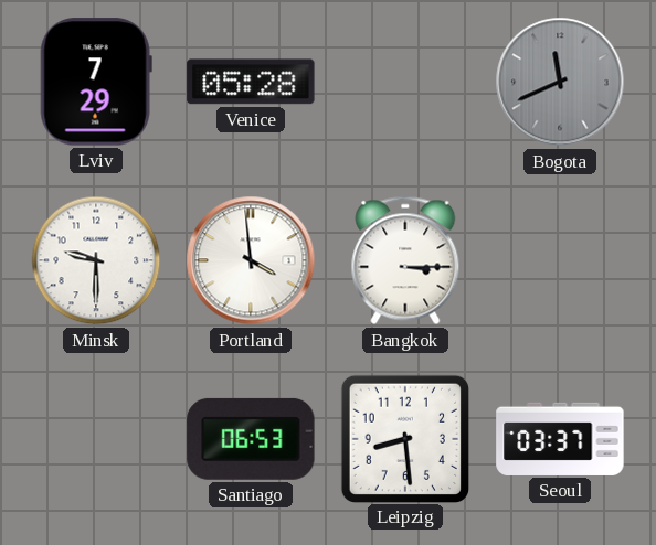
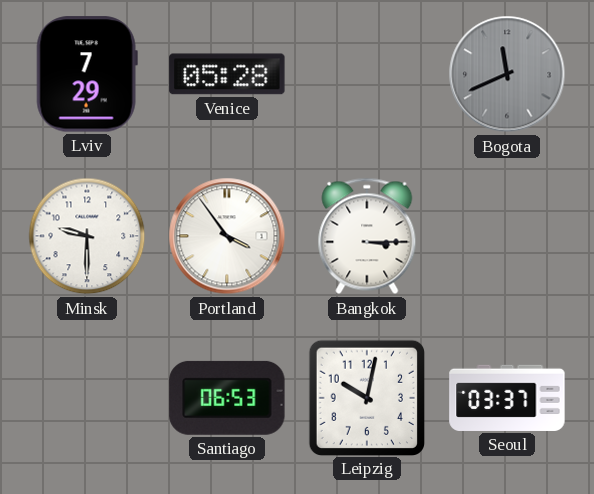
Portland: 3:59 -> 3:54
Leipzig: 8:29 -> 10:02
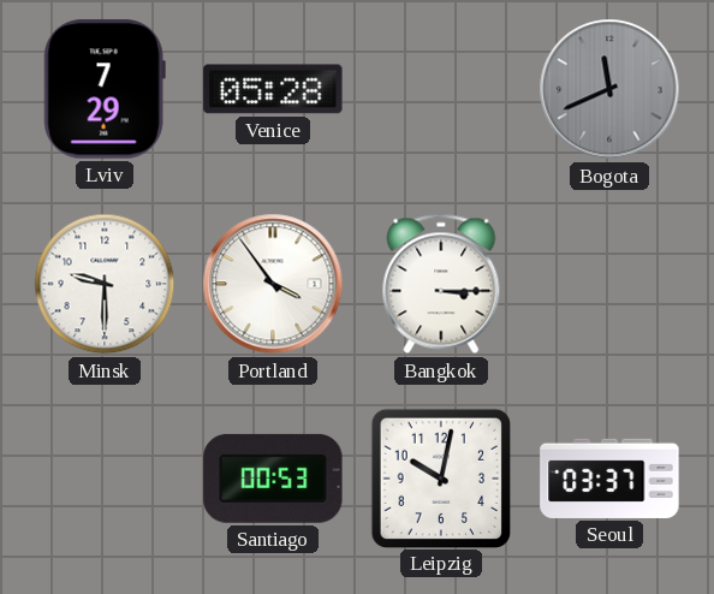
Santiago: 06:53 -> 00:53
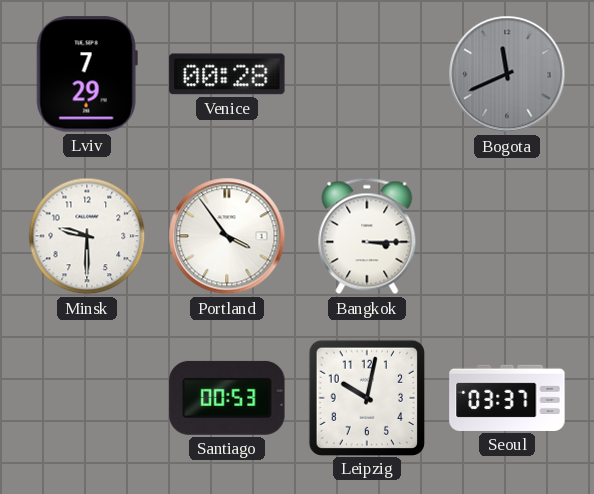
Venice: 05:28 -> 00:28
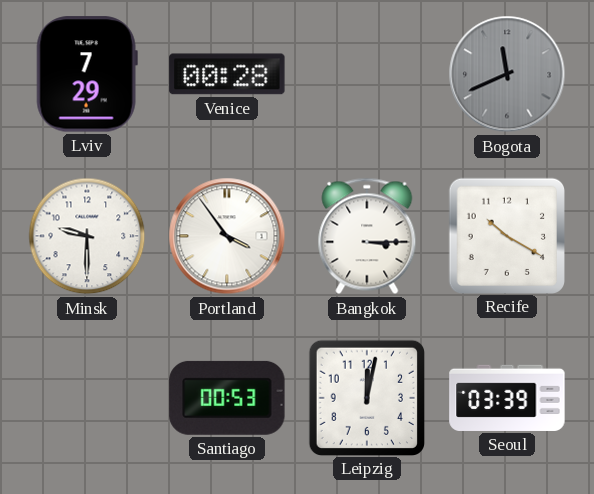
Recife: none -> 10:20
Leipzig: 10:02 -> 12:02
Seoul: 03:37 -> 03:39
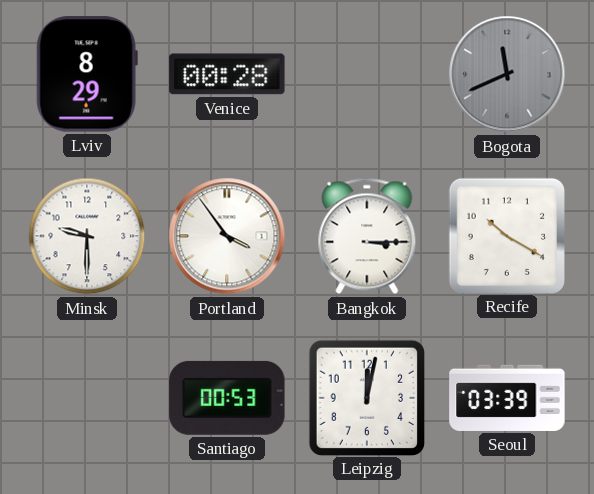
Lviv: 7:29 -> 8:29
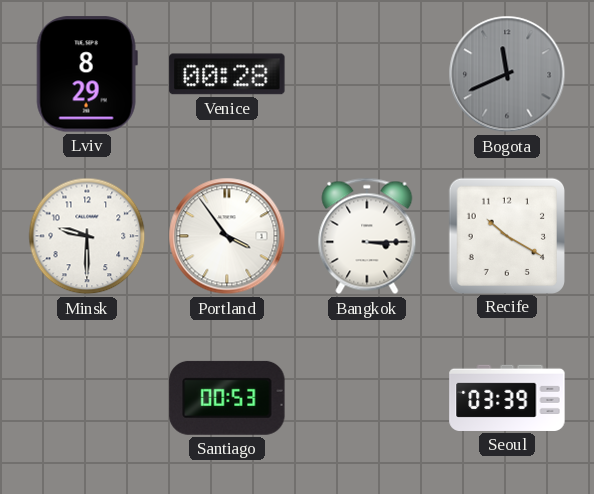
Leipzig: 12:02 -> none
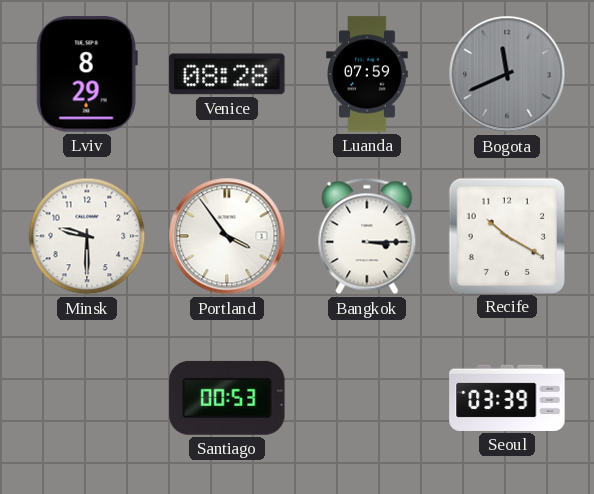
Venice: 00:28 -> 08:28
Luanda: none -> 07:59
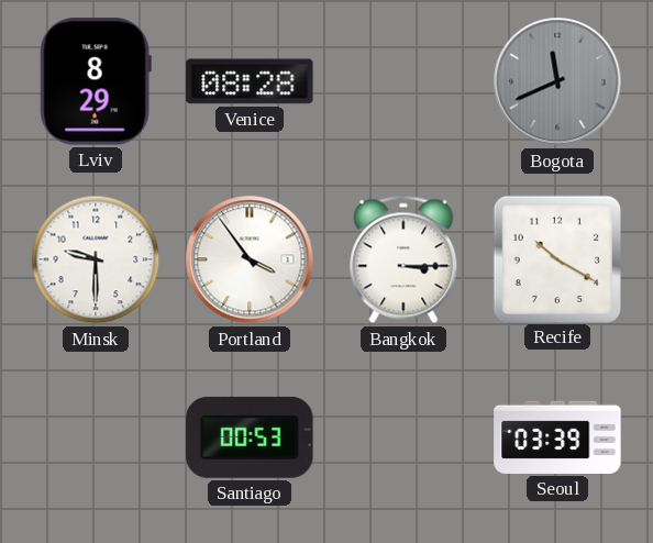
Luanda: 07:59 -> none
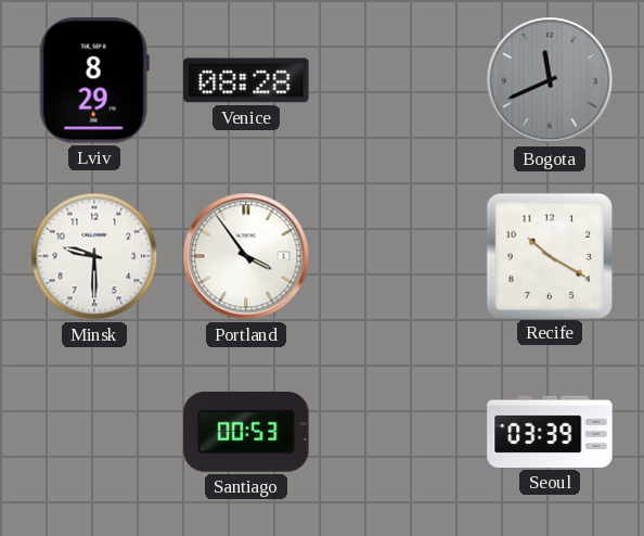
Bangkok: 3:15 -> none
